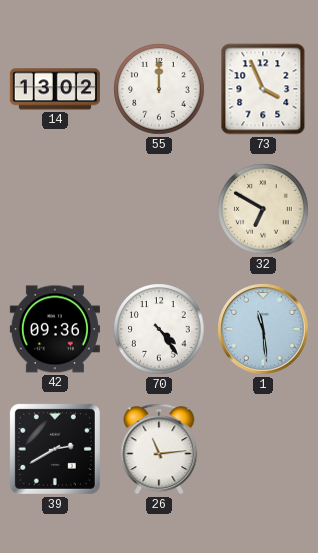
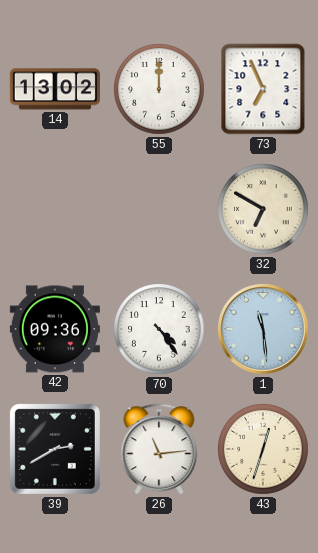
73: 3:56 -> 6:56
43: none -> 12:33
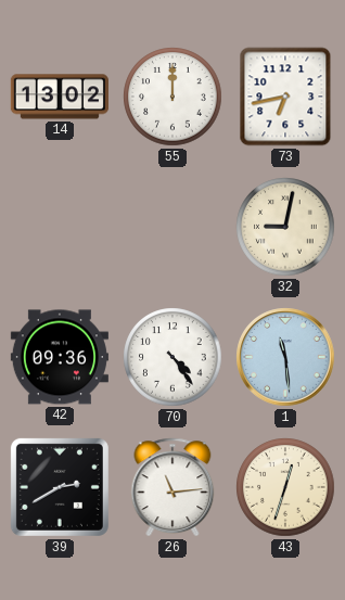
73: 6:56 -> 6:43
32: 6:50 -> 9:02
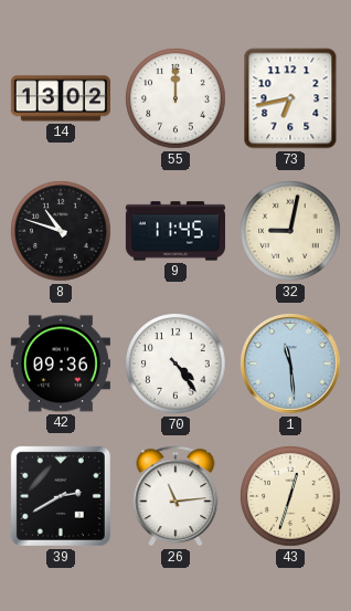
8: none -> 10:48
9: none -> 11:45
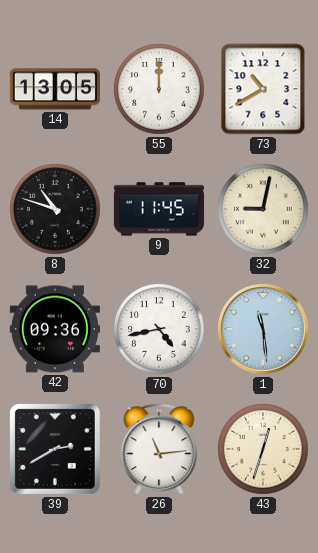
14: 13:02 -> 13:05
73: 6:43 -> 10:40
70: 4:24 -> 4:43
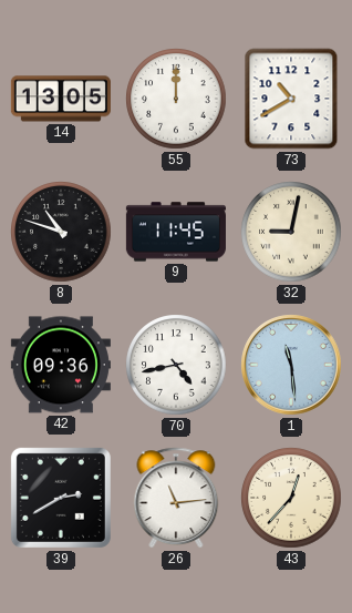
43: 12:33 -> 12:37
